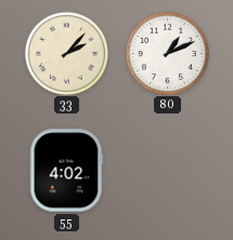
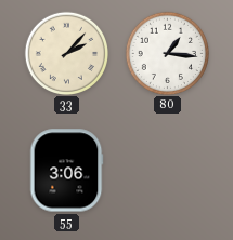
80: 1:11 -> 1:16
55: 4:02 -> 3:06
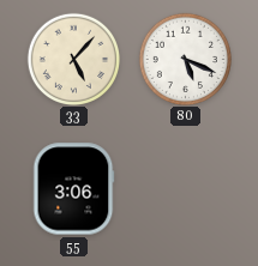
33: 2:07 -> 5:07
80: 1:16 -> 5:19
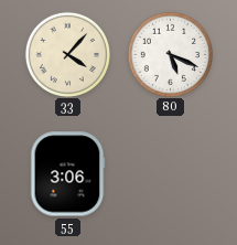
33: 5:07 -> 4:07
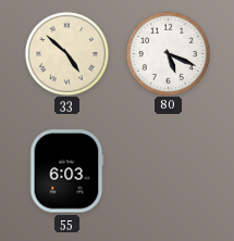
33: 4:07 -> 4:52
55: 3:06 -> 6:03
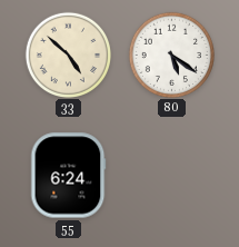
80: 5:19 -> 5:21
55: 6:03 -> 6:24
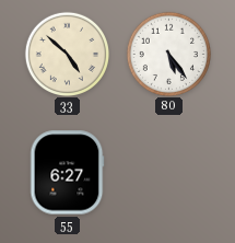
80: 5:21 -> 5:24
55: 6:24 -> 6:27
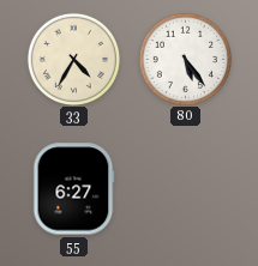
33: 4:52 -> 4:35
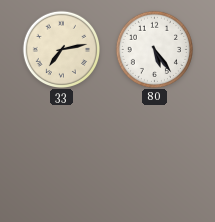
33: 4:35 -> 7:13
55: 6:27 -> none
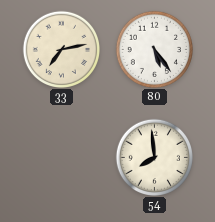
54: none -> 7:59
